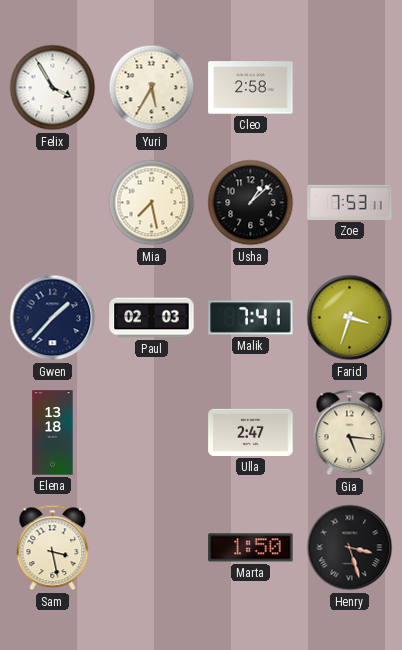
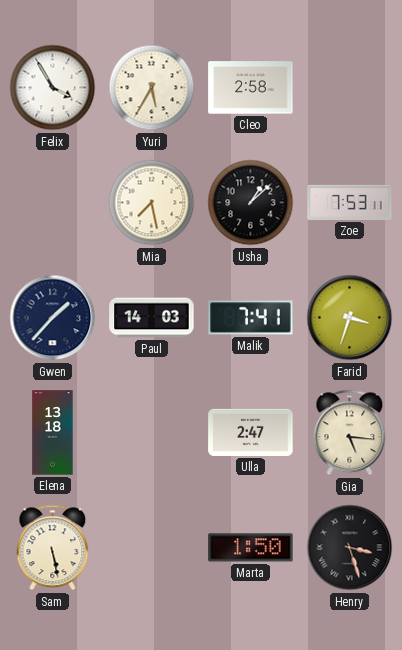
Paul: 02:03 -> 14:03
Sam: 3:28 -> 5:28
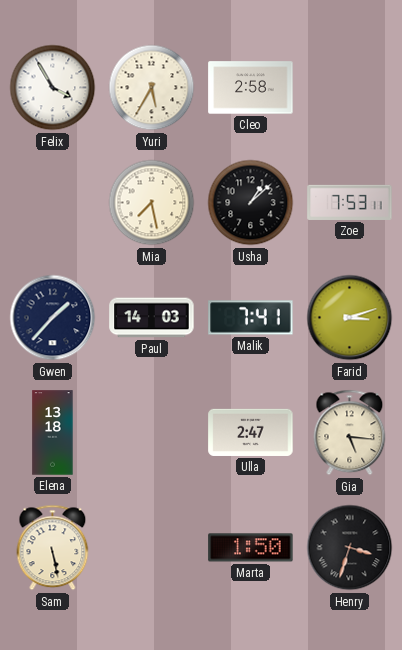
Farid: 3:33 -> 3:12
Henry: 3:27 -> 3:33
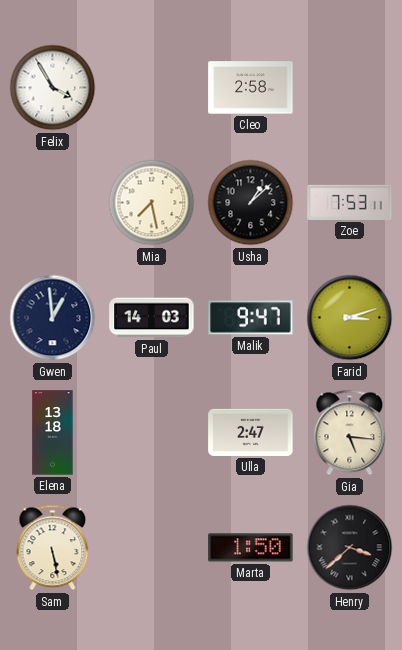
Yuri: 5:35 -> none
Gwen: 1:37 -> 12:59
Malik: 7:41 -> 9:47
Henry: 3:33 -> 3:38
